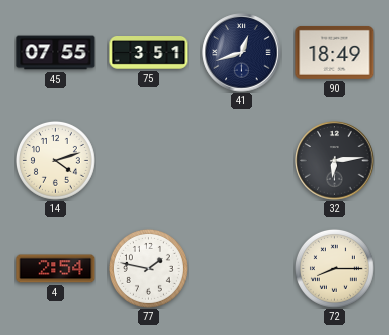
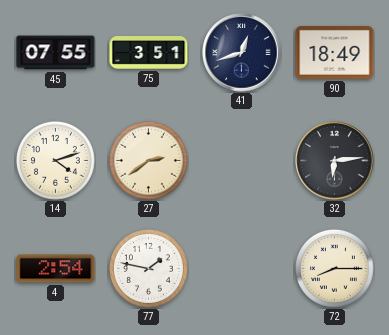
27: none -> 2:39
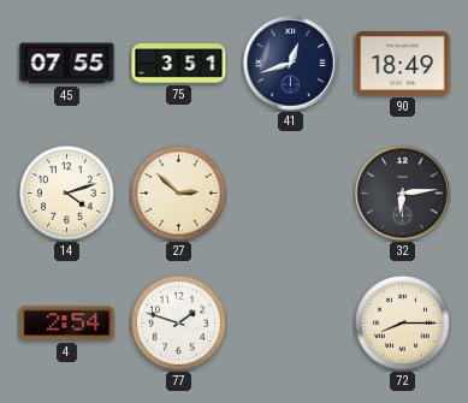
27: 2:39 -> 2:52
77: 1:47 -> 1:48
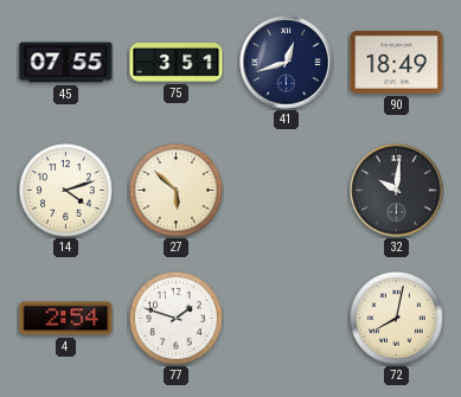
27: 2:52 -> 5:52
32: 6:14 -> 10:01
72: 8:15 -> 8:02
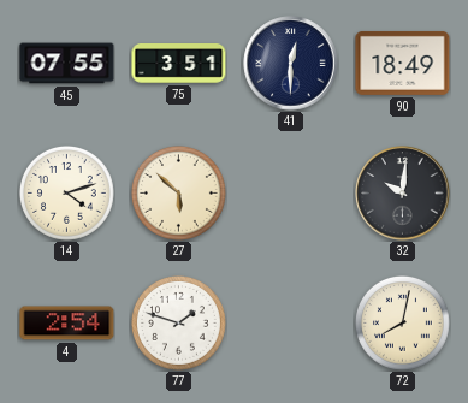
41: 12:42 -> 12:30
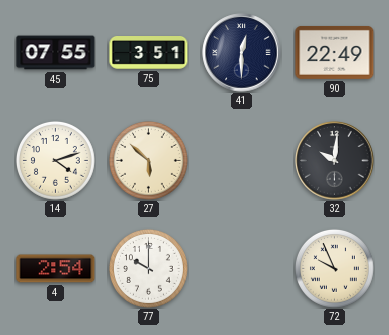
90: 18:49 -> 22:49
77: 1:48 -> 10:00
72: 8:02 -> 9:56
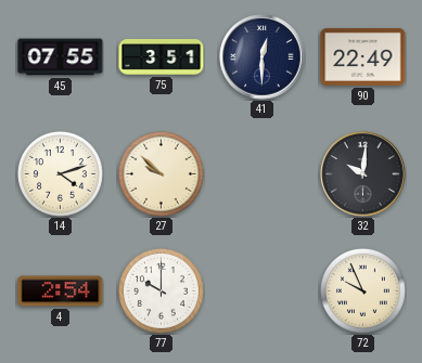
27: 5:52 -> 9:52
